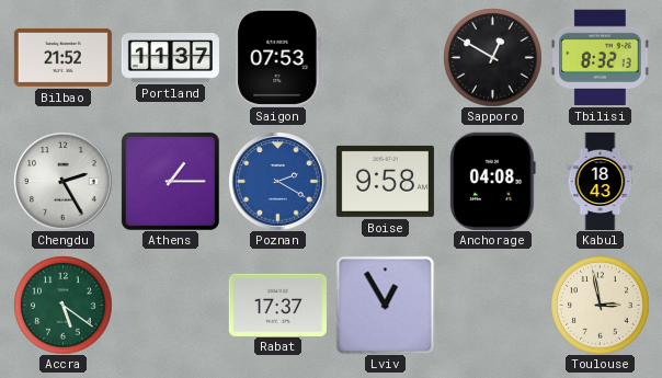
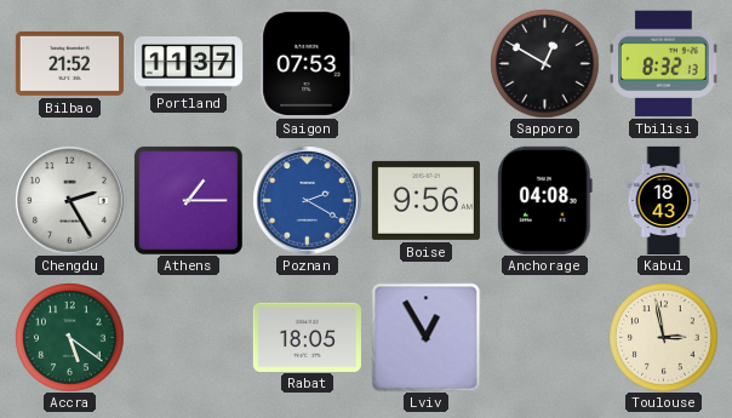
Boise: 9:58 -> 9:56
Rabat: 17:37 -> 18:05
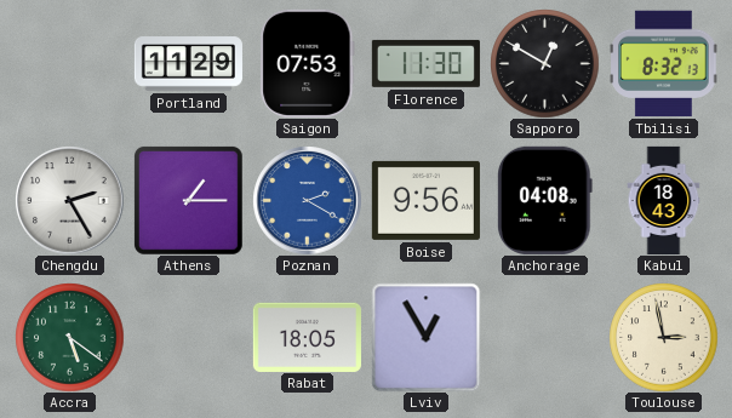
Bilbao: 21:52 -> none
Portland: 11:37 -> 11:29
Florence: none -> 11:30
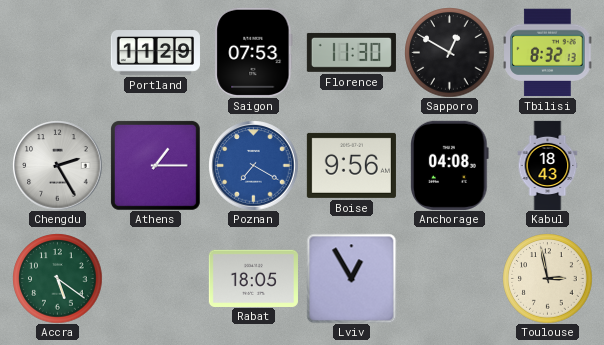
Poznan: 2:20 -> 7:20
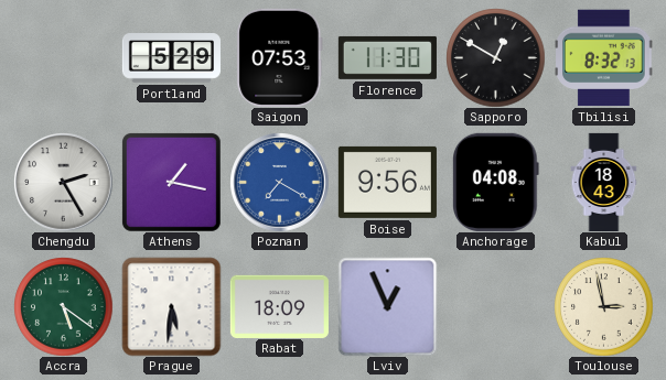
Portland: 11:29 -> 5:29
Athens: 1:15 -> 1:17
Prague: none -> 5:31
Rabat: 18:05 -> 18:09
Lviv: 12:55 -> 12:56
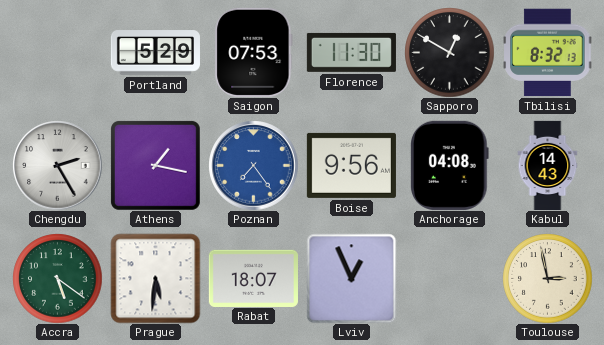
Poznan: 7:20 -> 7:24
Kabul: 18:43 -> 14:43
Rabat: 18:09 -> 18:07
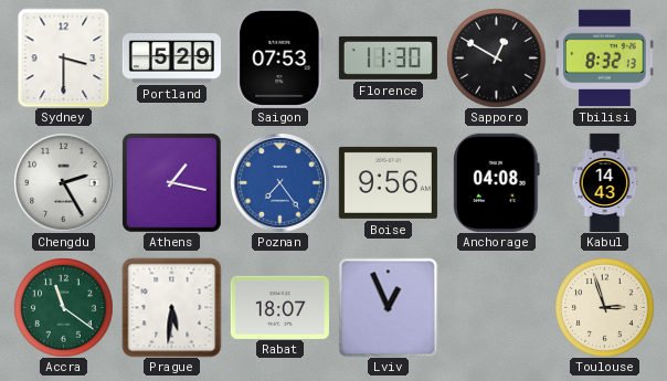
Sydney: none -> 3:30
Accra: 5:21 -> 11:21
Toulouse: 2:58 -> 2:57
